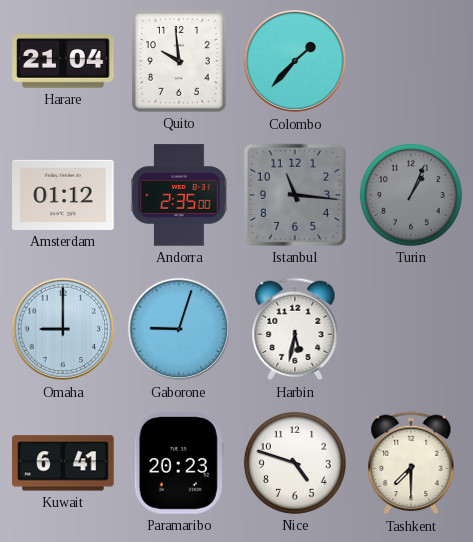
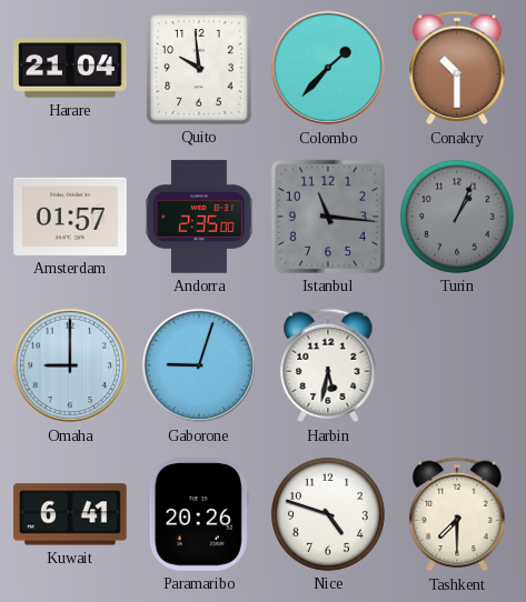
Conakry: none -> 10:30
Amsterdam: 01:12 -> 01:57
Paramaribo: 20:23 -> 20:26
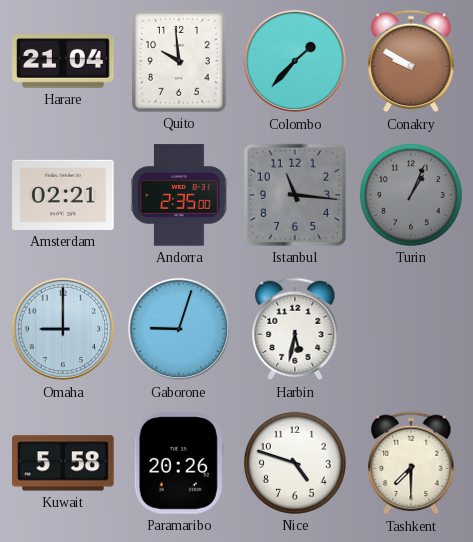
Conakry: 10:30 -> 9:50
Amsterdam: 01:57 -> 02:21
Kuwait: 6:41 -> 5:58
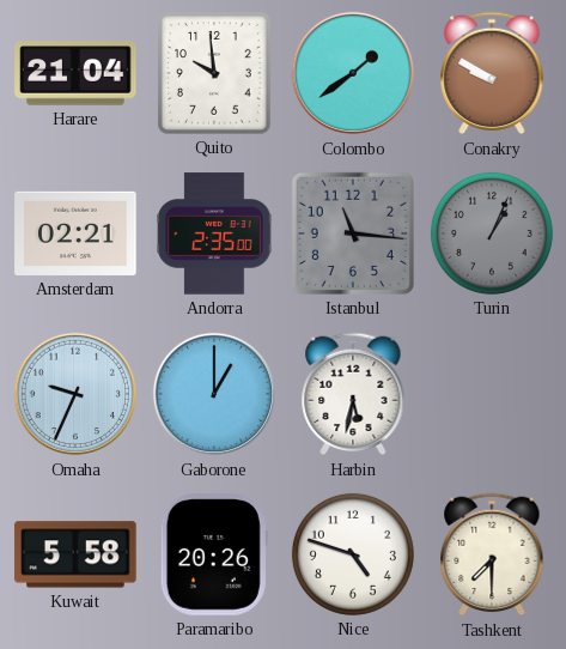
Colombo: 1:37 -> 1:39
Omaha: 9:00 -> 9:34
Gaborone: 9:03 -> 1:00
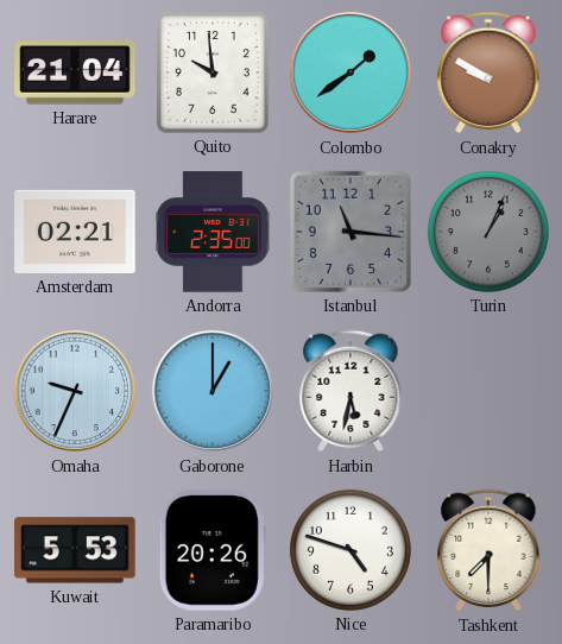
Kuwait: 5:58 -> 5:53
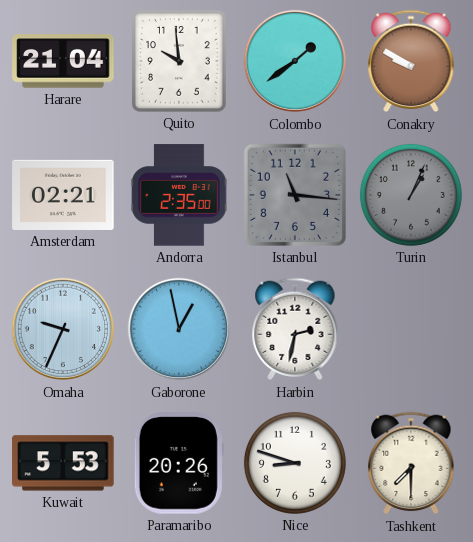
Gaborone: 1:00 -> 12:58
Harbin: 5:32 -> 2:32
Nice: 4:48 -> 8:48
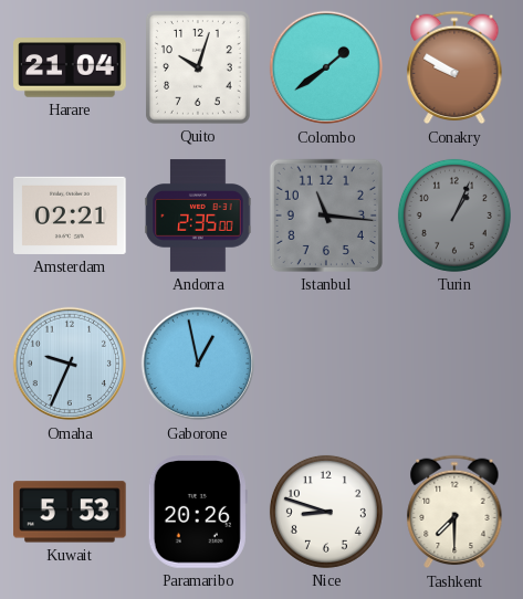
Quito: 9:59 -> 10:03
Harbin: 2:32 -> none
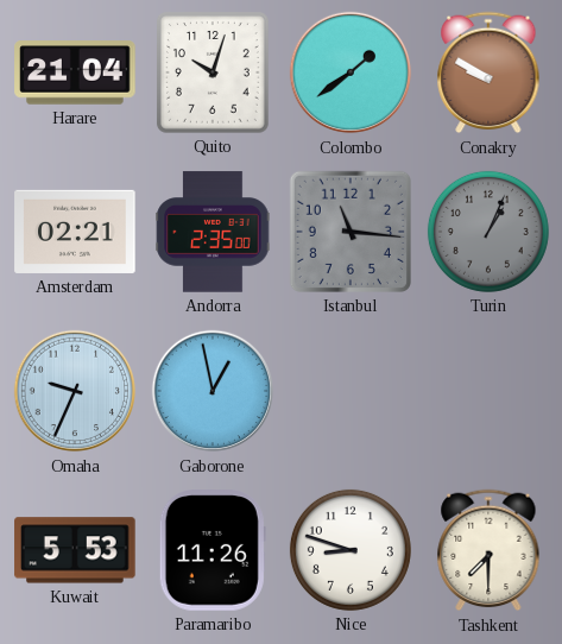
Paramaribo: 20:26 -> 11:26
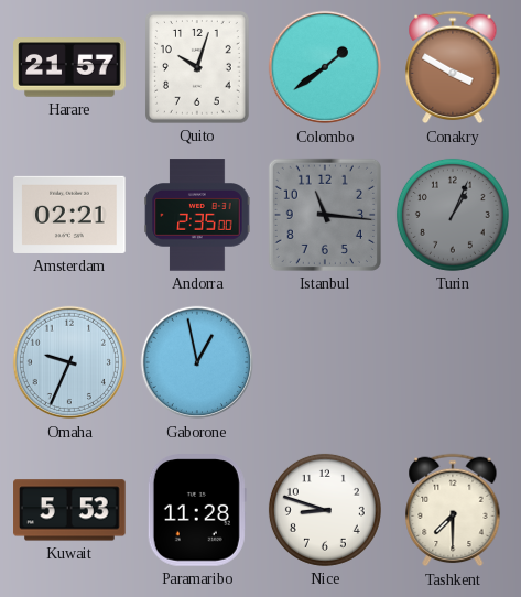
Harare: 21:04 -> 21:57
Conakry: 9:50 -> 3:50
Paramaribo: 11:26 -> 11:28
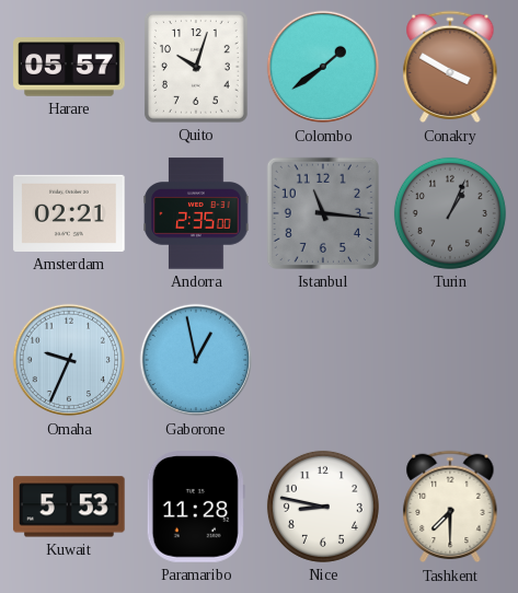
Harare: 21:57 -> 05:57
Nice: 8:48 -> 8:47
